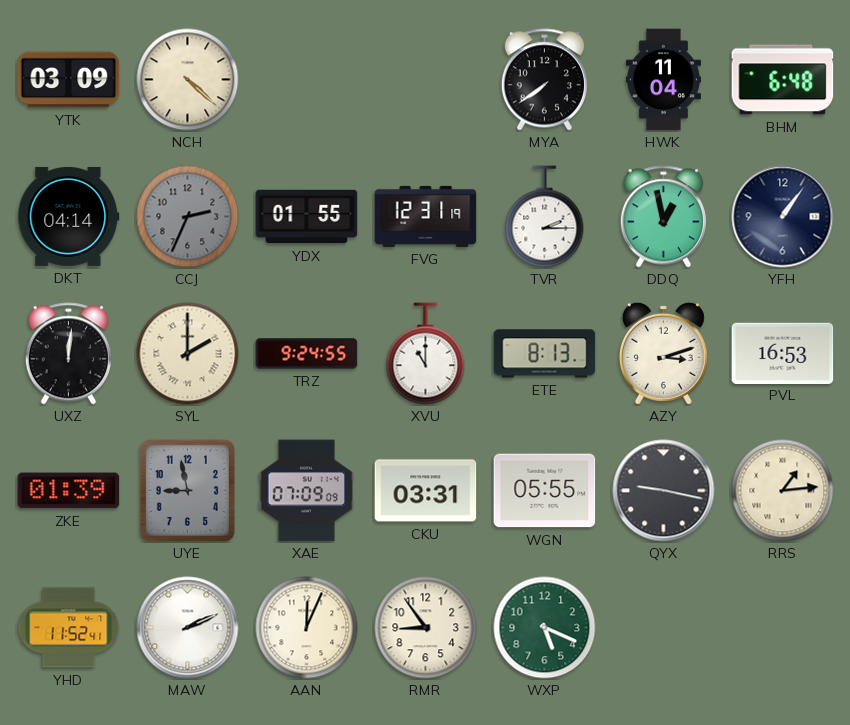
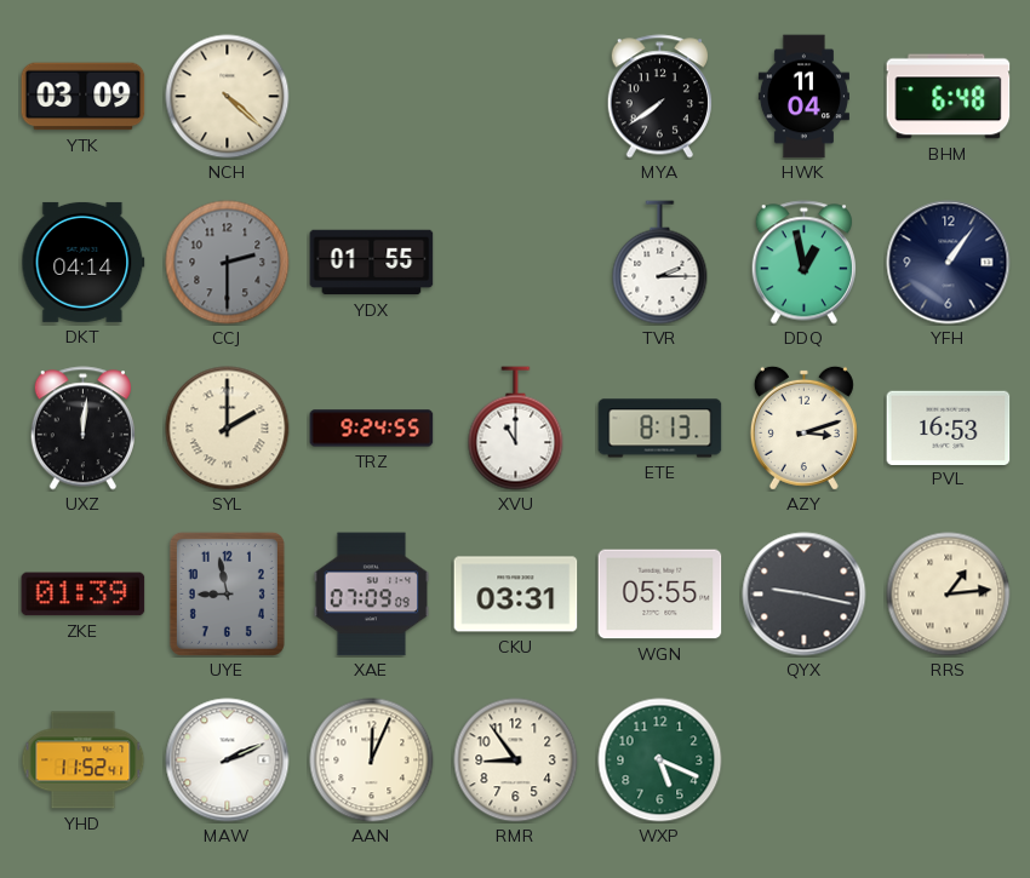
CCJ: 2:34 -> 2:30
FVG: 12:31 -> none
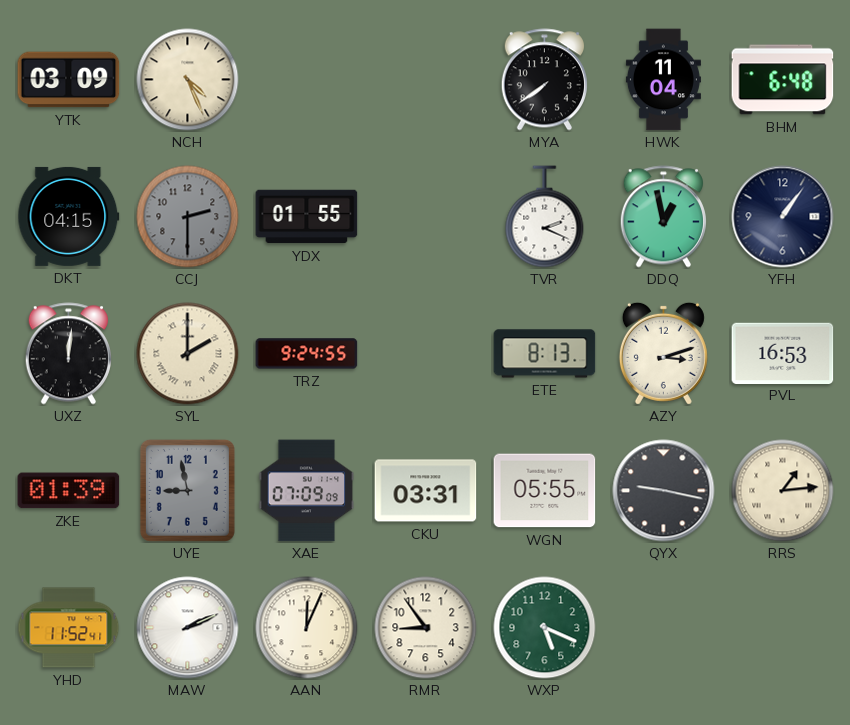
NCH: 4:22 -> 4:26
DKT: 04:14 -> 04:15
TVR: 2:15 -> 2:19
XVU: 11:00 -> none
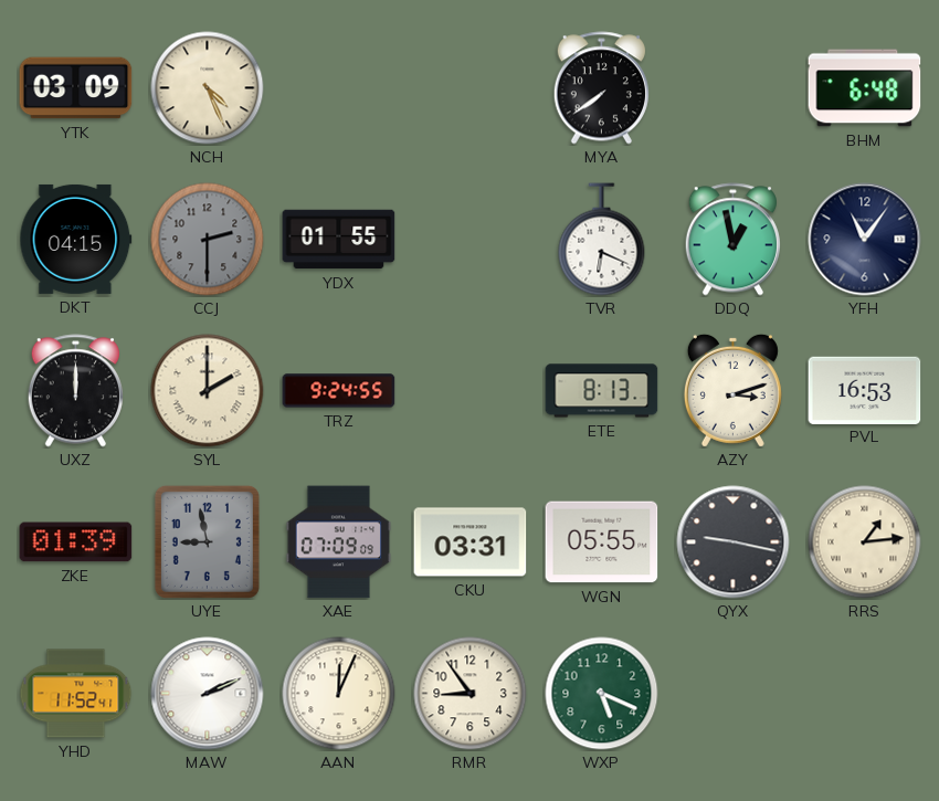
HWK: 11:04 -> none
TVR: 2:19 -> 6:19
YFH: 1:06 -> 11:06
UXZ: 12:01 -> 12:00
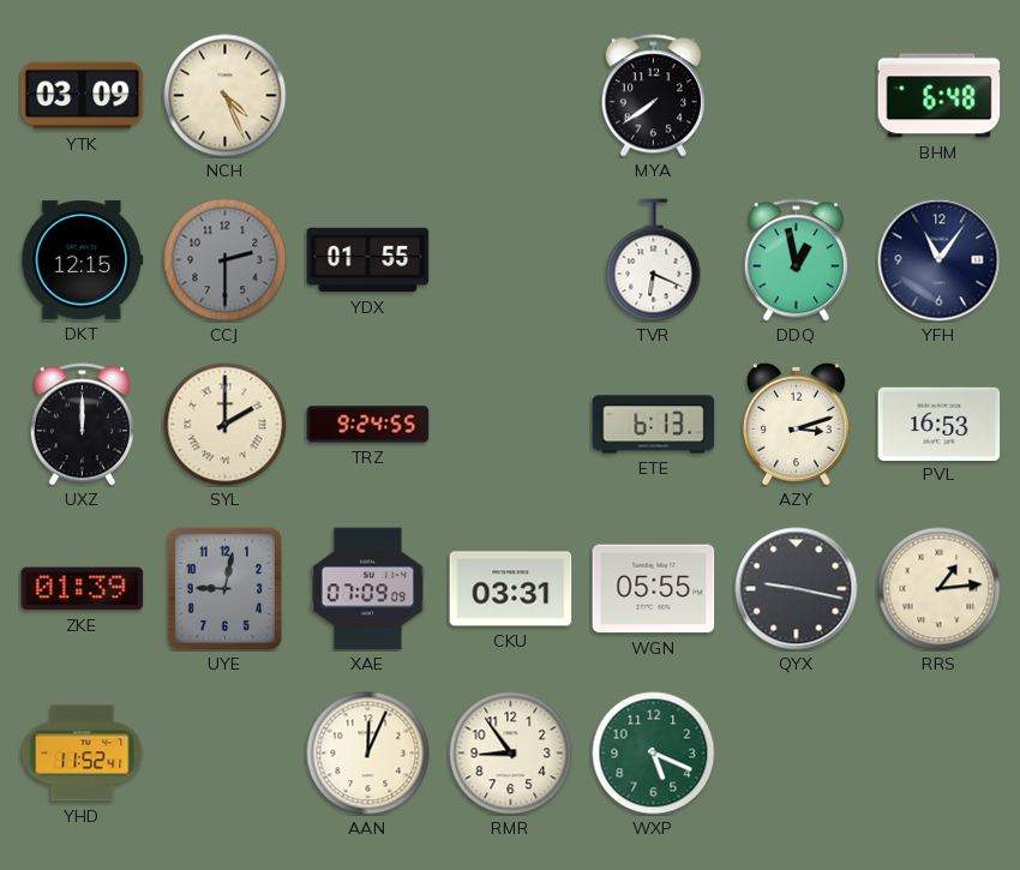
DKT: 04:15 -> 12:15
ETE: 8:13 -> 6:13
UYE: 8:58 -> 9:02
MAW: 2:11 -> none
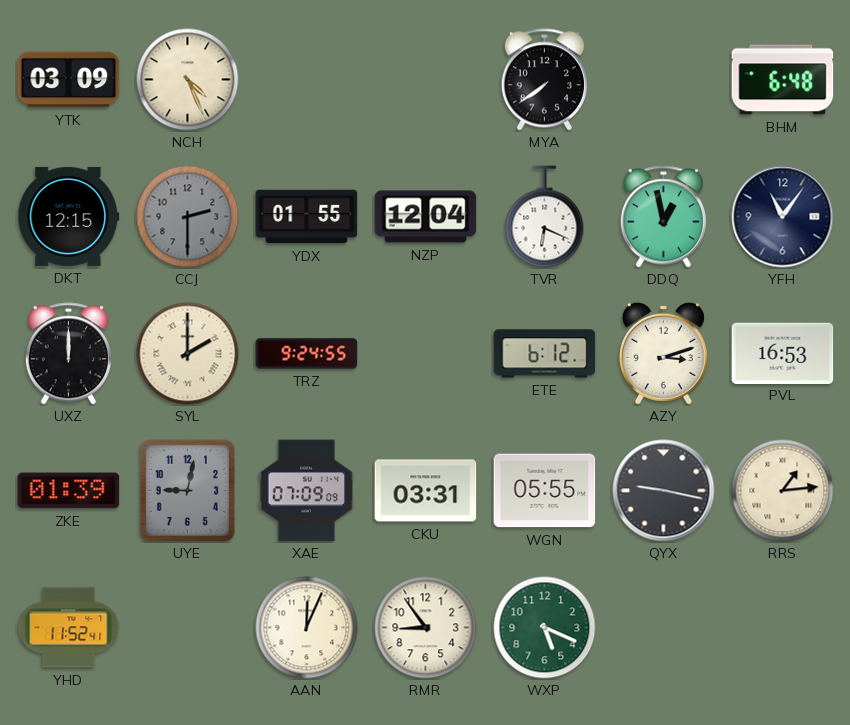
NZP: none -> 12:04
ETE: 6:13 -> 6:12
